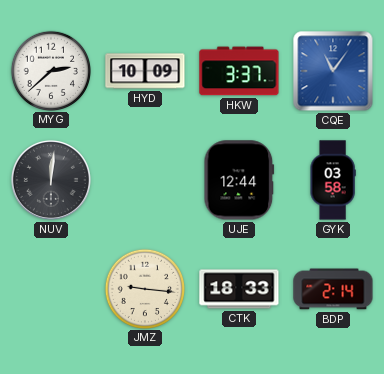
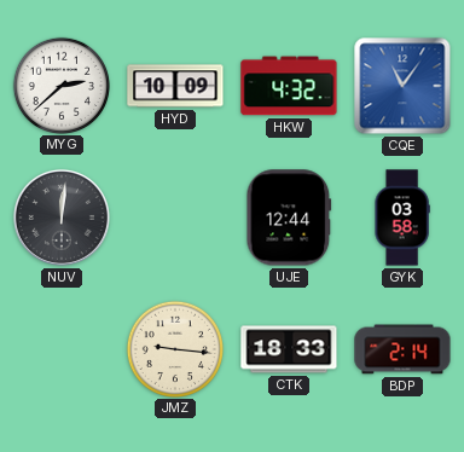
HKW: 3:37 -> 4:32
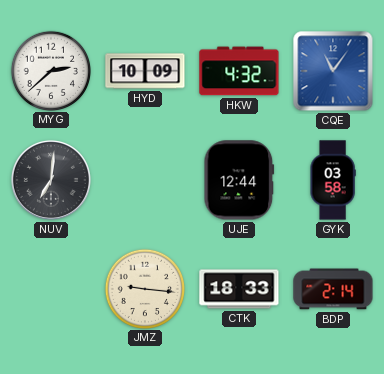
NUV: 12:01 -> 7:01
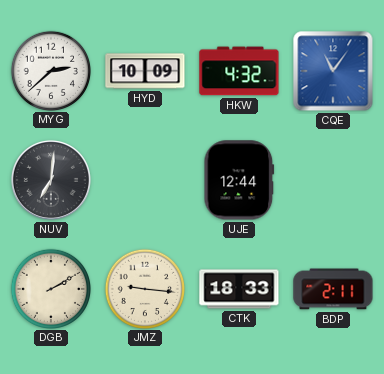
GYK: 03:58 -> none
DGB: none -> 2:10
BDP: 2:14 -> 2:11
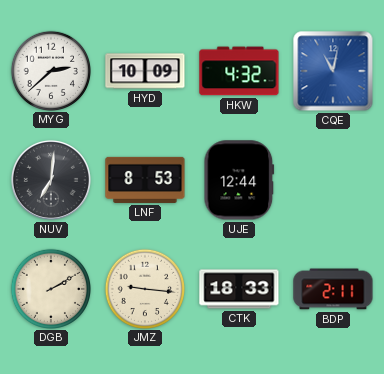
CQE: 11:06 -> 11:02
LNF: none -> 8:53
